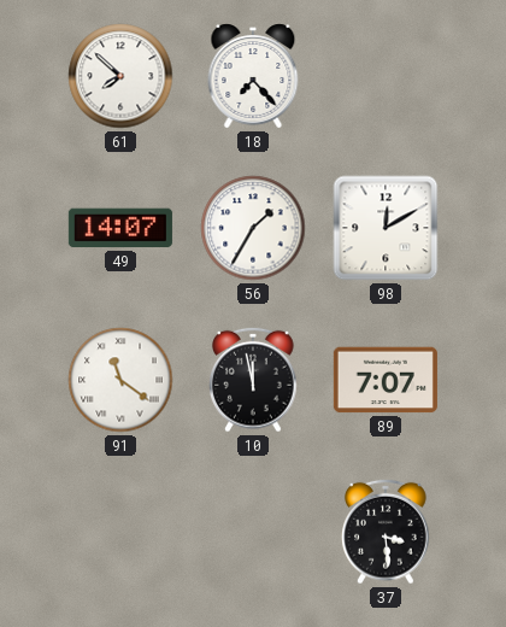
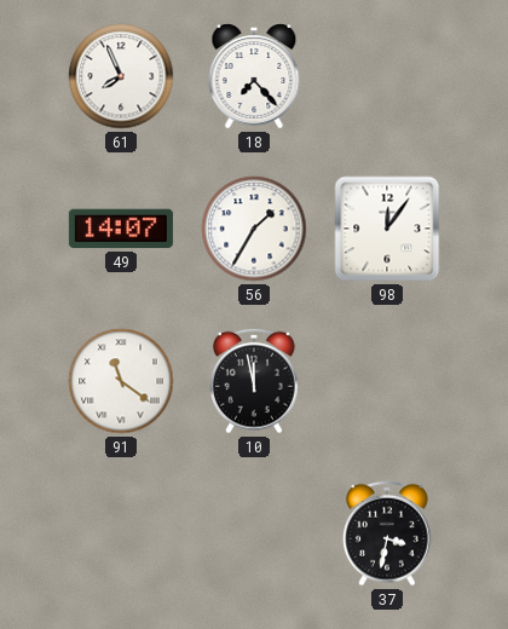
61: 7:52 -> 7:56
98: 12:10 -> 12:06
89: 7:07 -> none
37: 3:29 -> 3:32
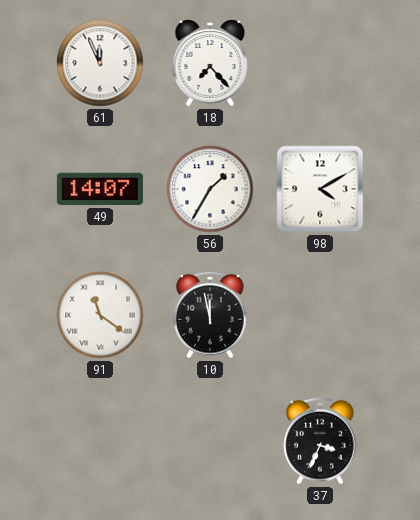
61: 7:56 -> 11:56
98: 12:06 -> 4:10
37: 3:32 -> 3:34
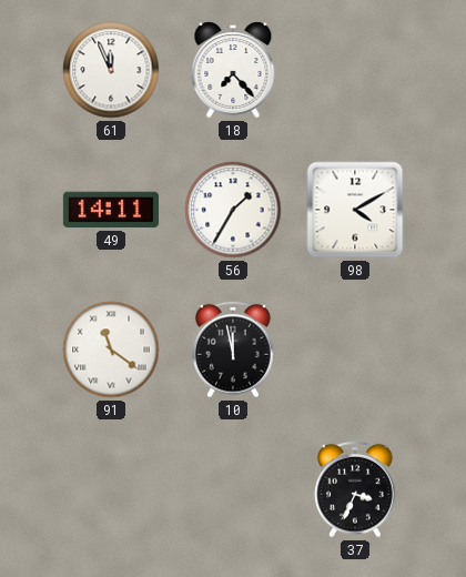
49: 14:07 -> 14:11
